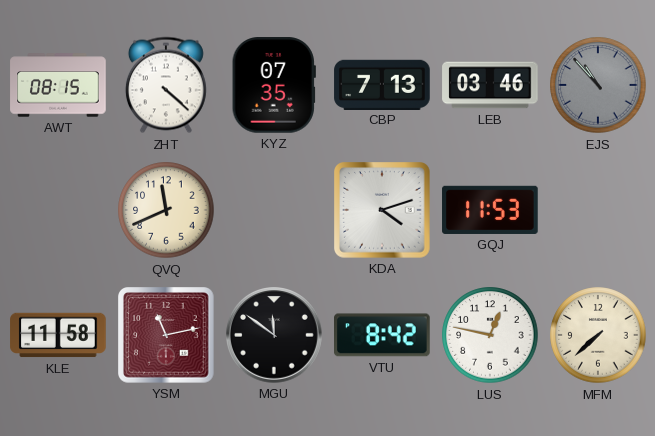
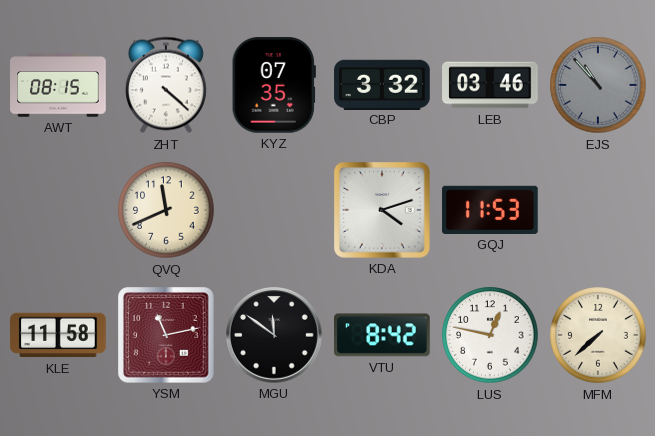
CBP: 7:13 -> 3:32
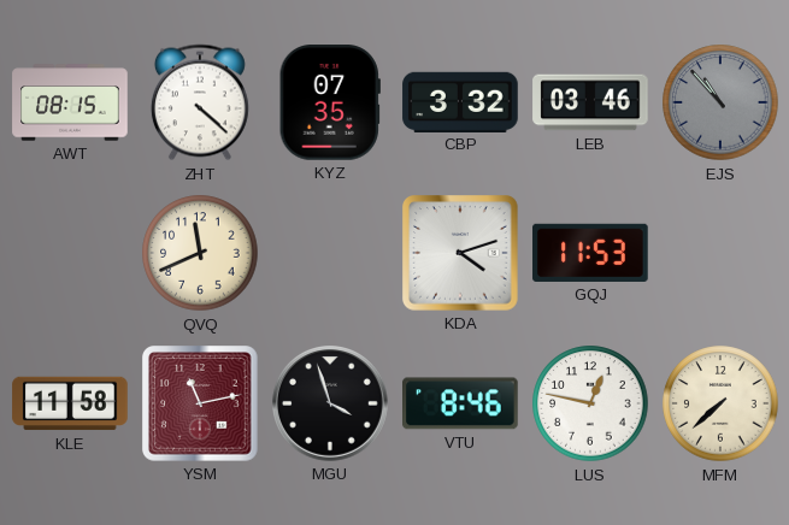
MGU: 11:51 -> 3:57
VTU: 8:42 -> 8:46
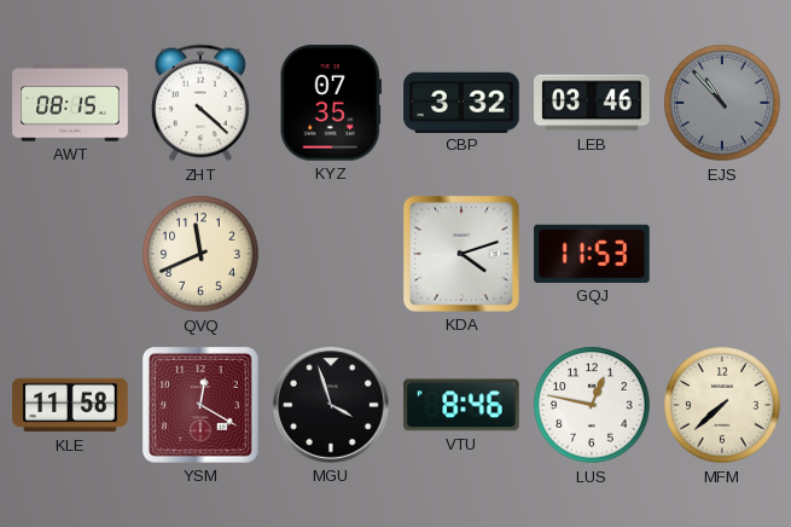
YSM: 11:13 -> 12:20
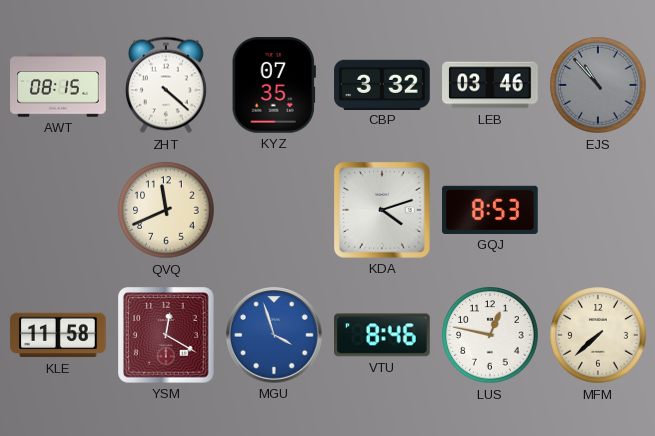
GQJ: 11:53 -> 8:53
MGU dial: black -> blue
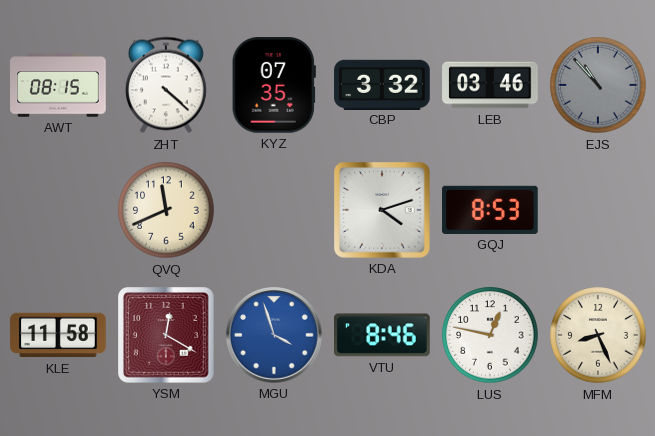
MFM: 7:38 -> 8:26
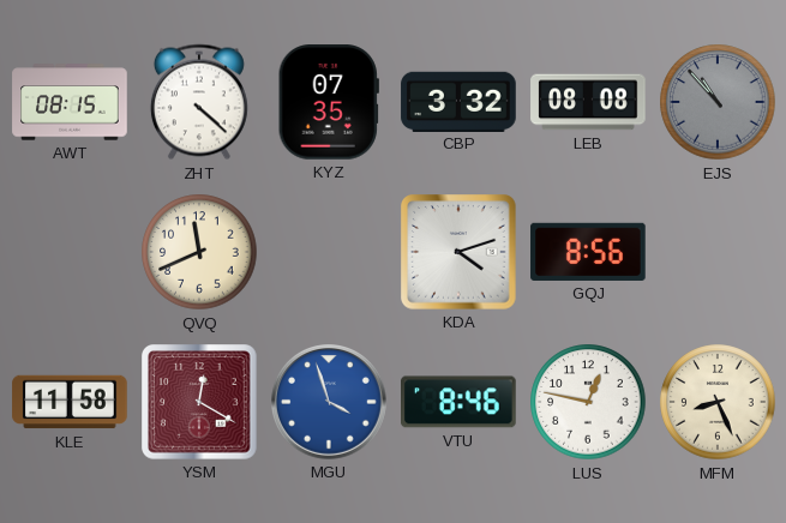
LEB: 03:46 -> 08:08
GQJ: 8:53 -> 8:56
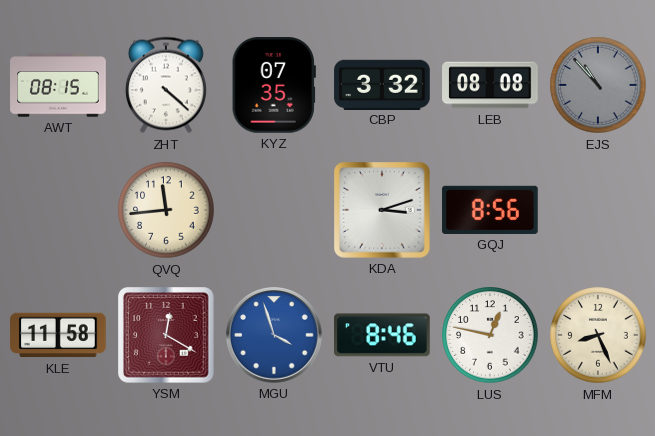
QVQ: 11:41 -> 11:44
KDA: 4:12 -> 3:12
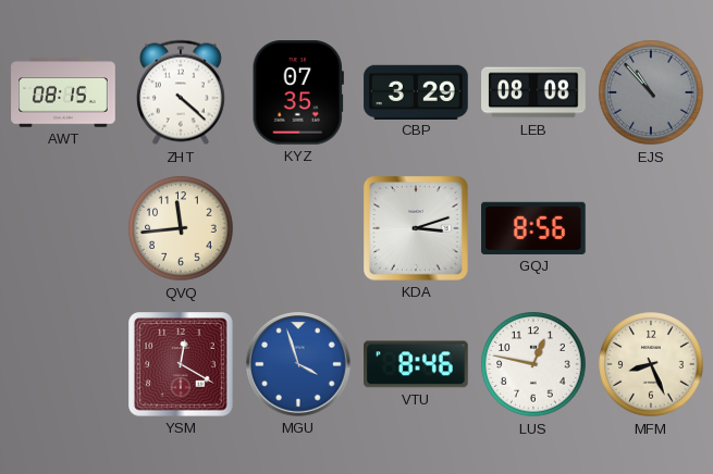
CBP: 3:32 -> 3:29
KLE: 11:58 -> none
